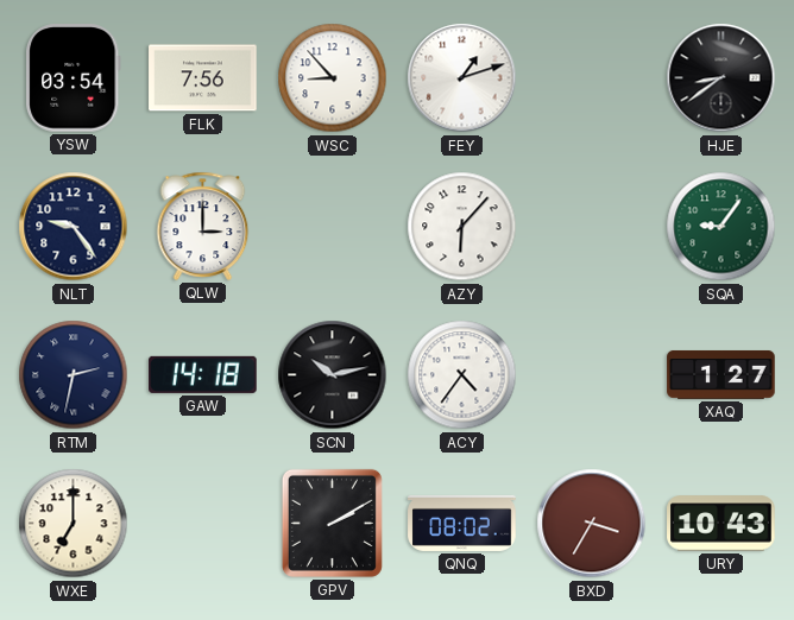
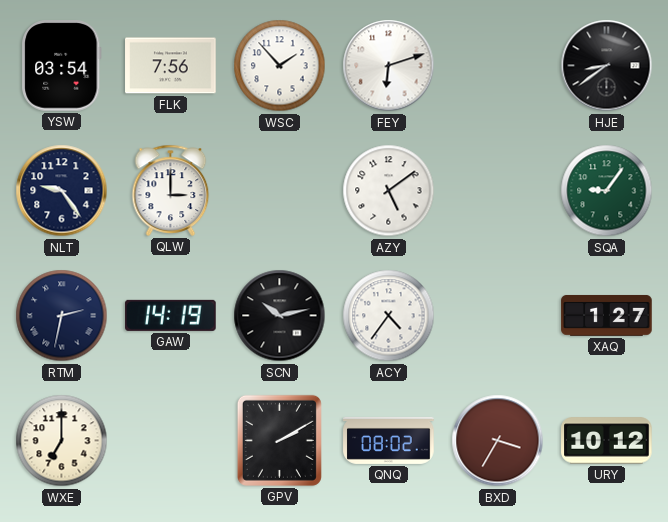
WSC: 8:53 -> 1:53
FEY: 1:12 -> 6:12
AZY: 6:07 -> 5:09
GAW: 14:18 -> 14:19
URY: 10:43 -> 10:12
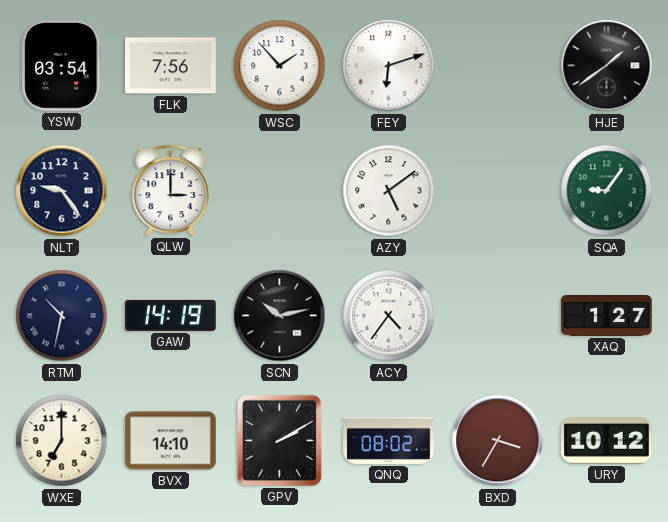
HJE: 8:39 -> 1:39
RTM: 2:32 -> 10:32
BVX: none -> 14:10
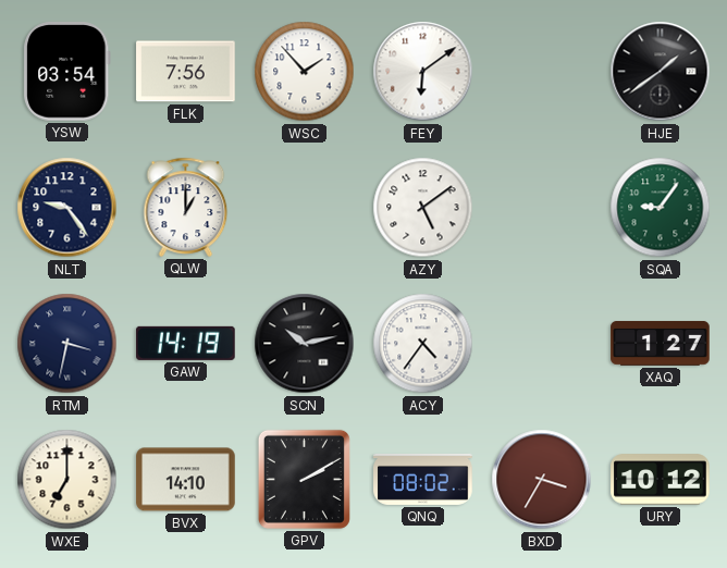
FEY: 6:12 -> 6:09
QLW: 3:00 -> 1:00
RTM: 10:32 -> 3:32
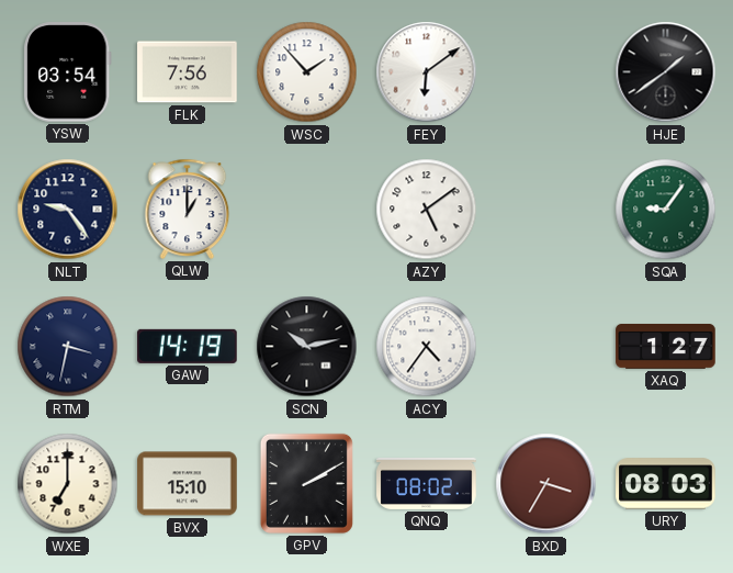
BVX: 14:10 -> 15:10
URY: 10:12 -> 08:03
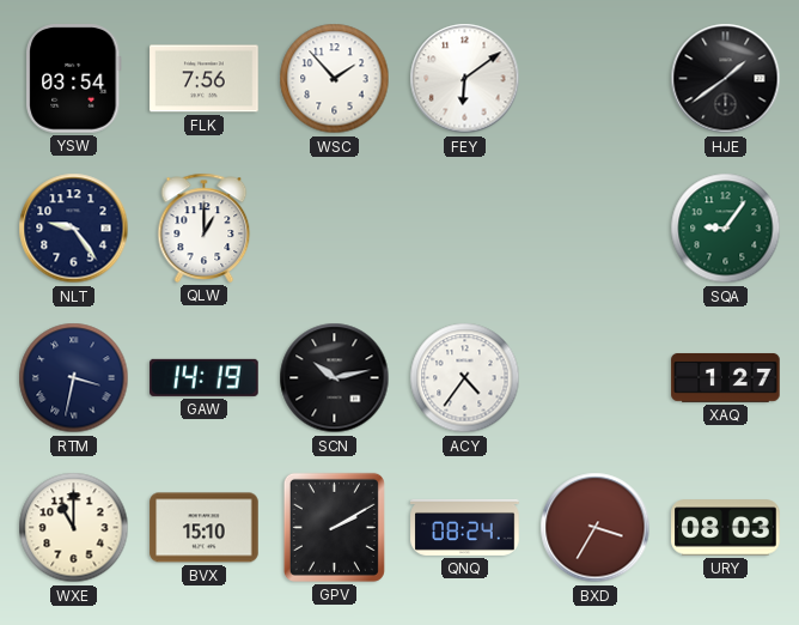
AZY: 5:09 -> none
WXE: 7:00 -> 11:00
QNQ: 08:02 -> 08:24
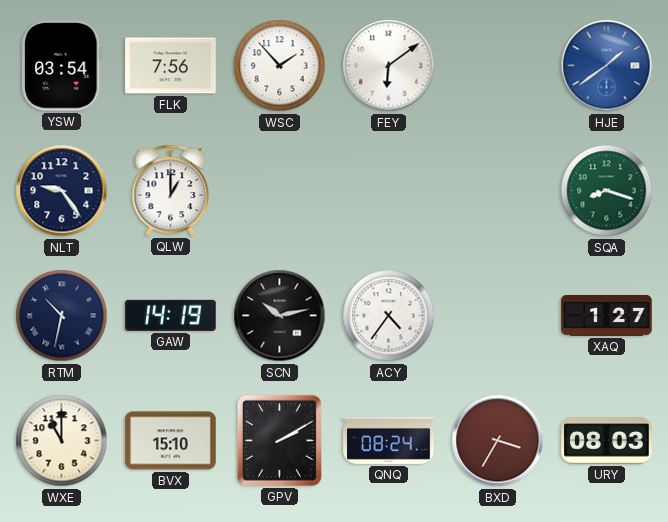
HJE dial: black -> blue
SQA: 9:06 -> 8:18
RTM: 3:32 -> 10:32
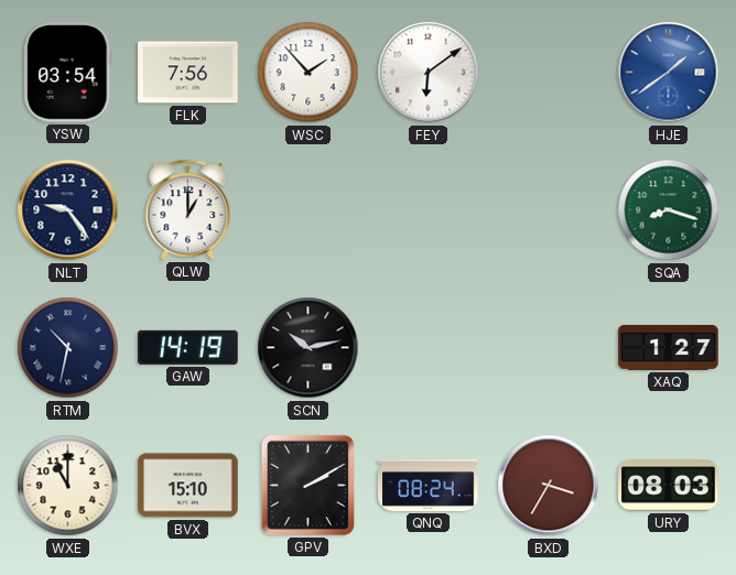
ACY: 4:36 -> none
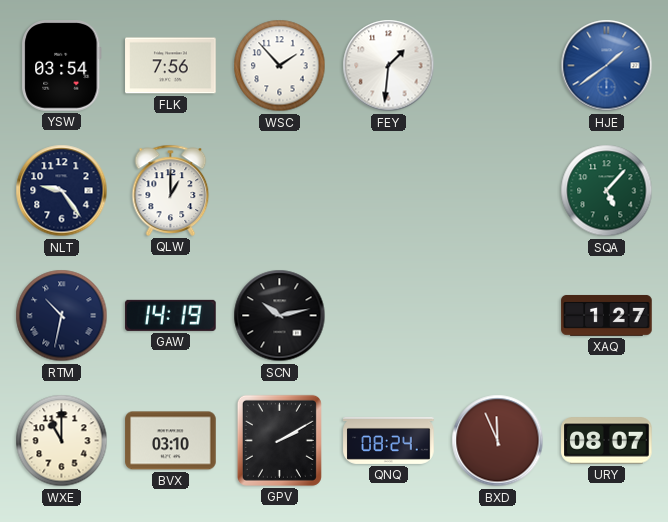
FEY: 6:09 -> 1:31
SQA: 8:18 -> 5:07
BVX: 15:10 -> 03:10
BXD: 3:35 -> 11:56
URY: 08:03 -> 08:07
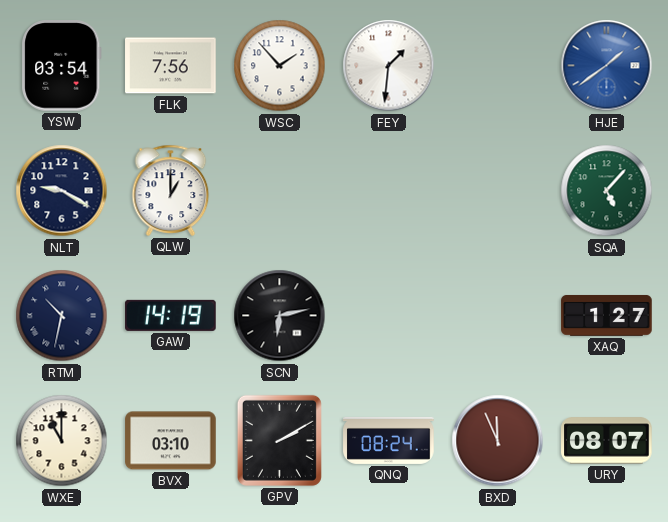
NLT: 9:24 -> 9:20
SCN: 10:13 -> 6:13
